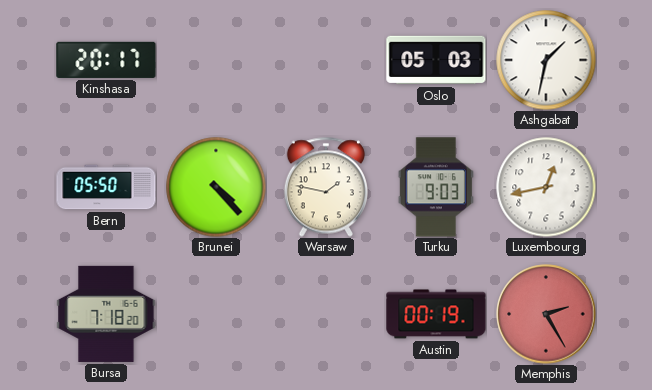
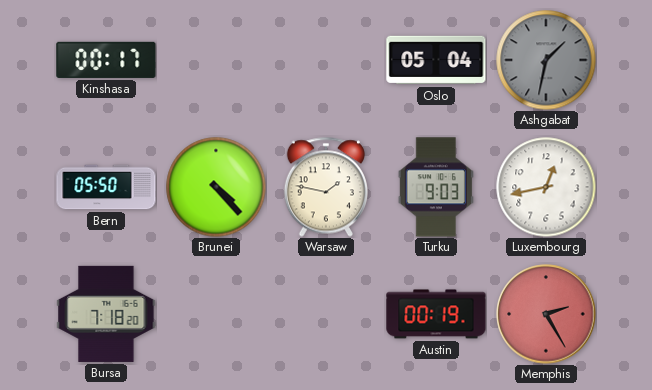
Kinshasa: 20:17 -> 00:17
Oslo: 05:03 -> 05:04
Ashgabat dial: white -> grey
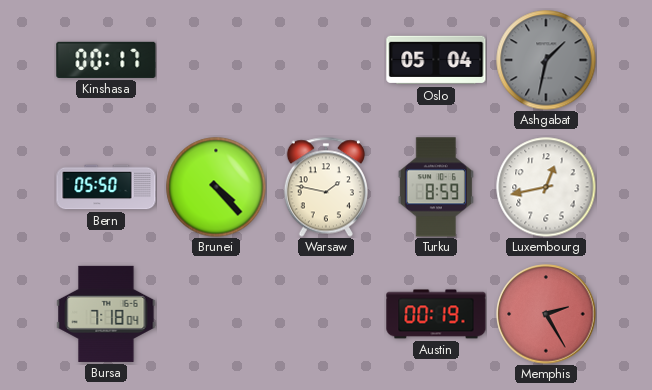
Turku: 9:03 -> 8:59
Bursa: 7:18:20 -> 7:18:04
